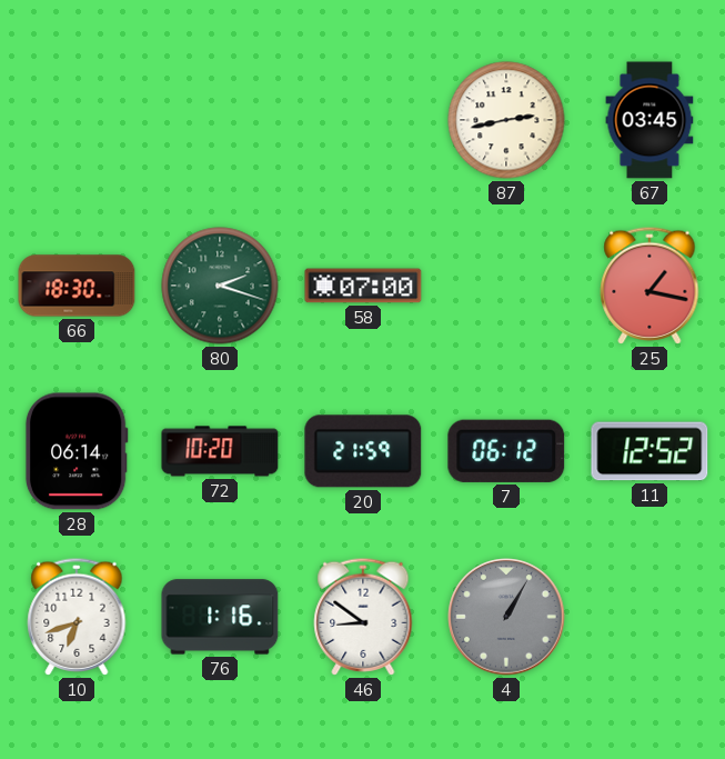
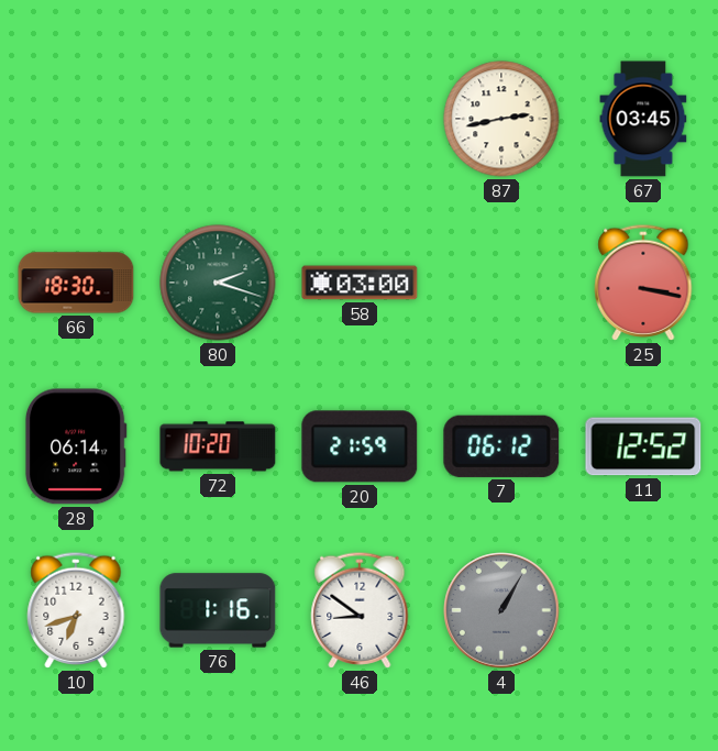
58: 07:00 -> 03:00
25: 1:17 -> 3:17
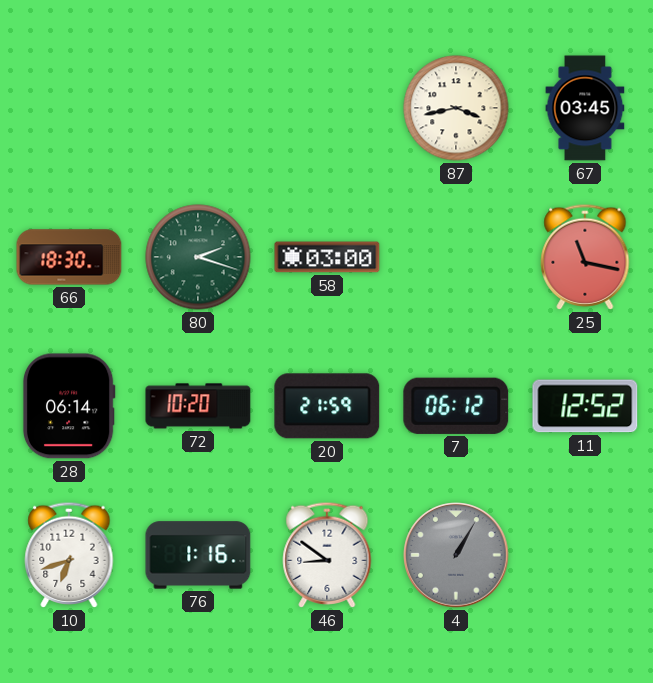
87: 2:43 -> 3:43
25: 3:17 -> 11:17
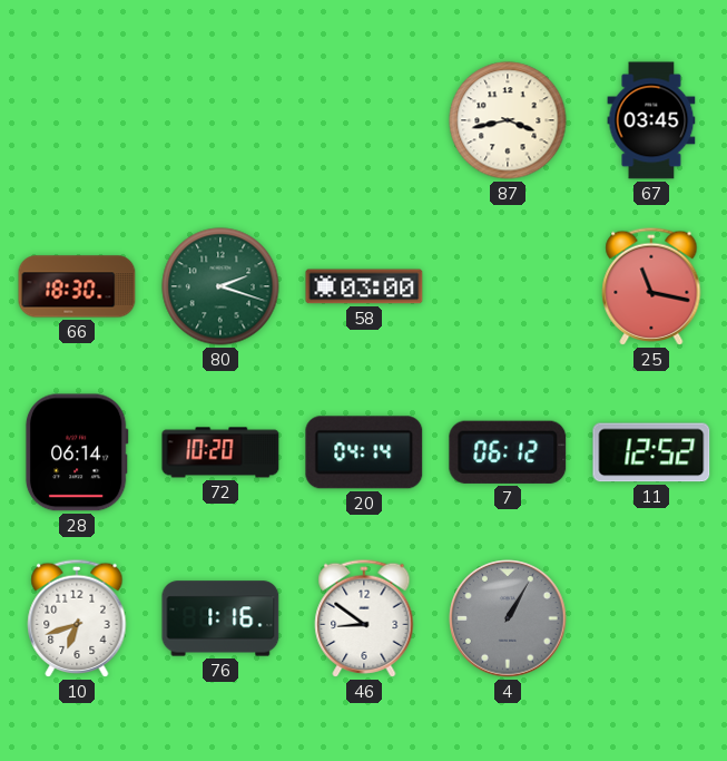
20: 21:59 -> 04:14
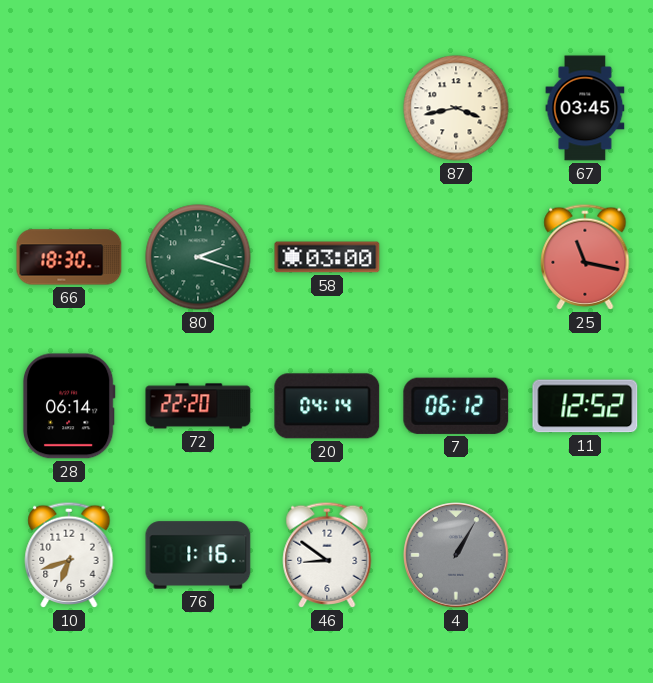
72: 10:20 -> 22:20
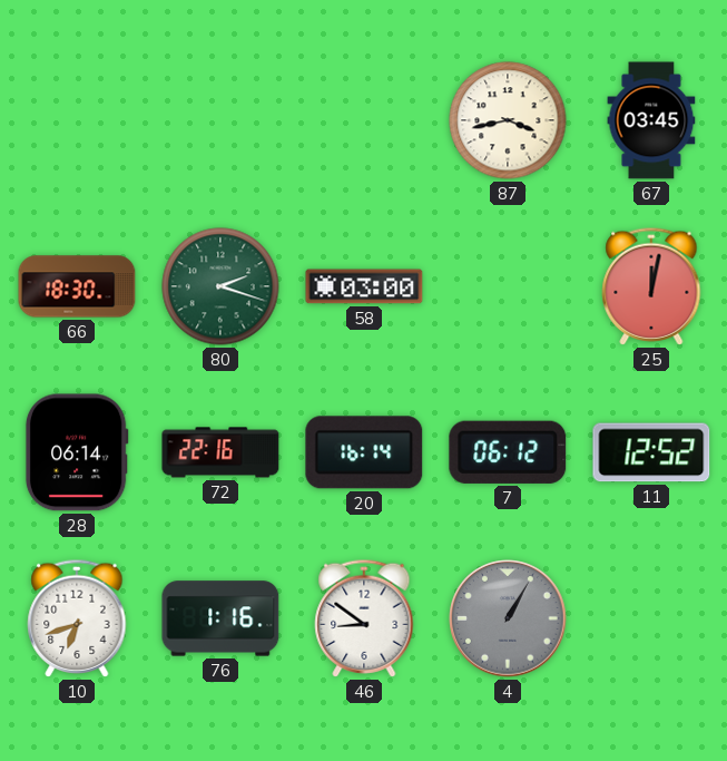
25: 11:17 -> 12:02
72: 22:20 -> 22:16
20: 04:14 -> 16:14
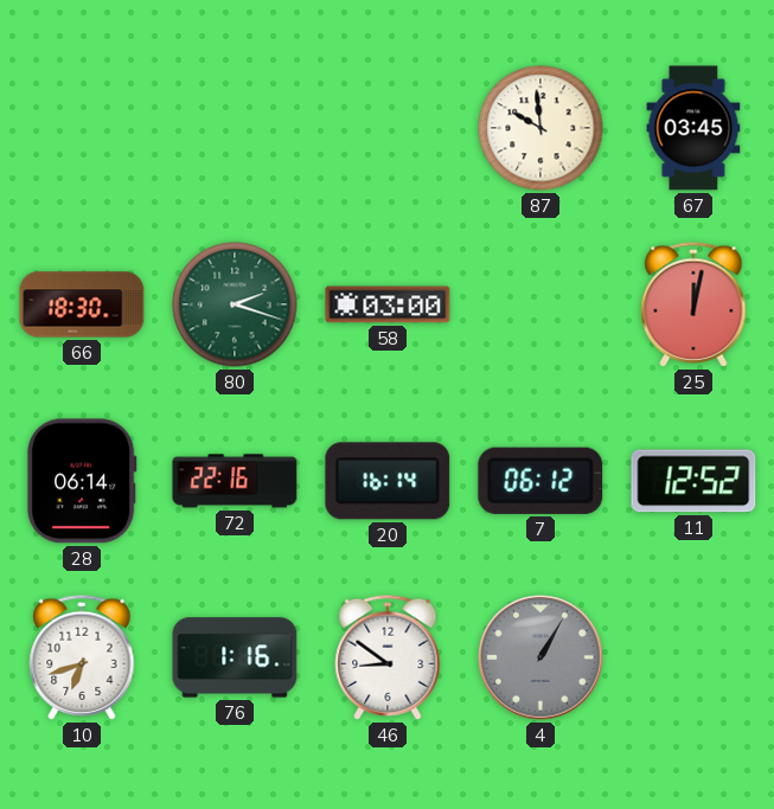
87: 3:43 -> 9:59
